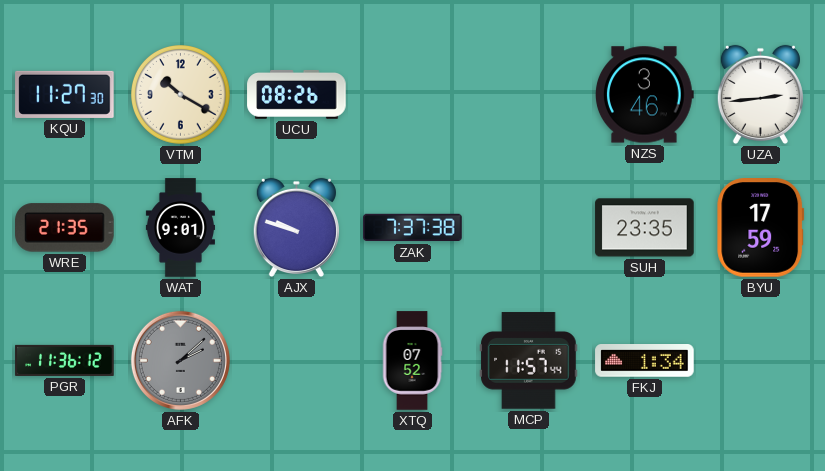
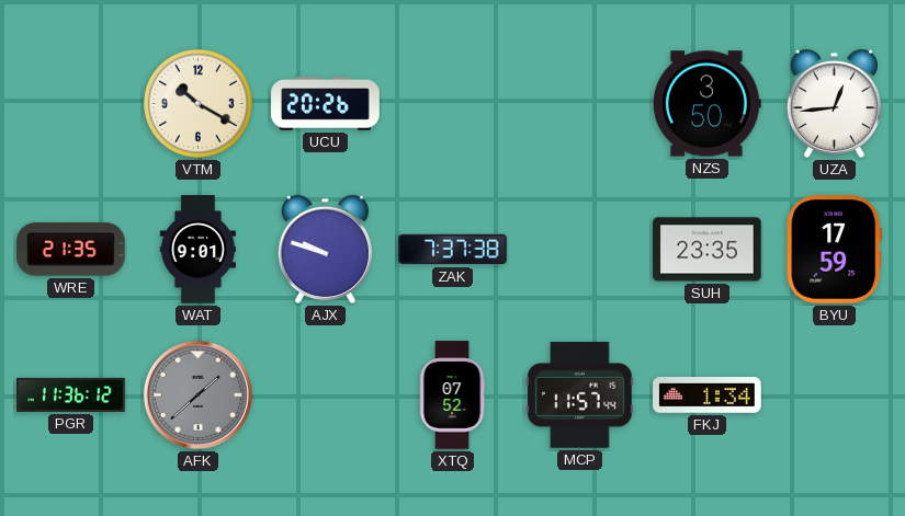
KQU: 11:27 -> none
UCU: 08:26 -> 20:26
NZS: 3:46 -> 3:50
UZA: 2:44 -> 12:44
AFK: 2:08 -> 1:38
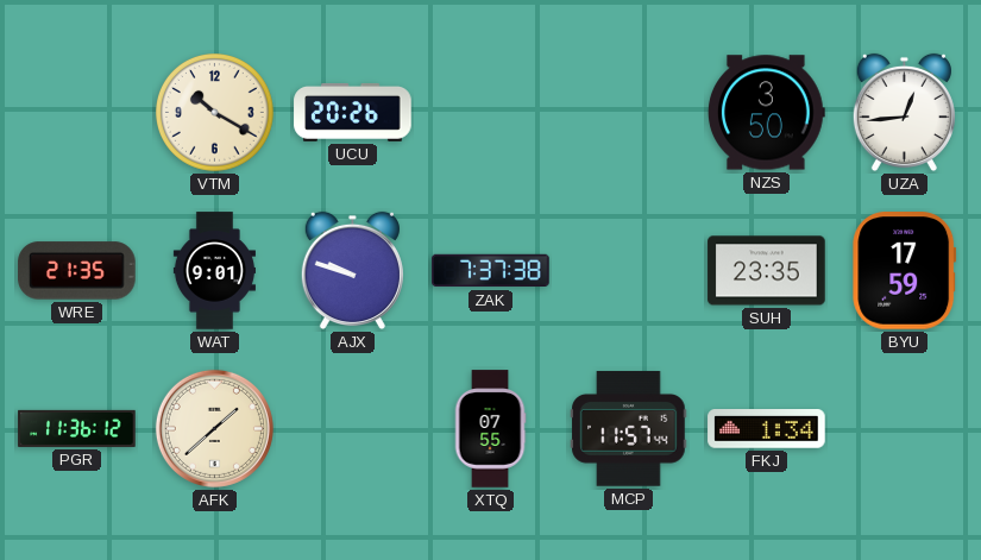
AFK dial: grey -> cream
XTQ: 07:52 -> 07:55
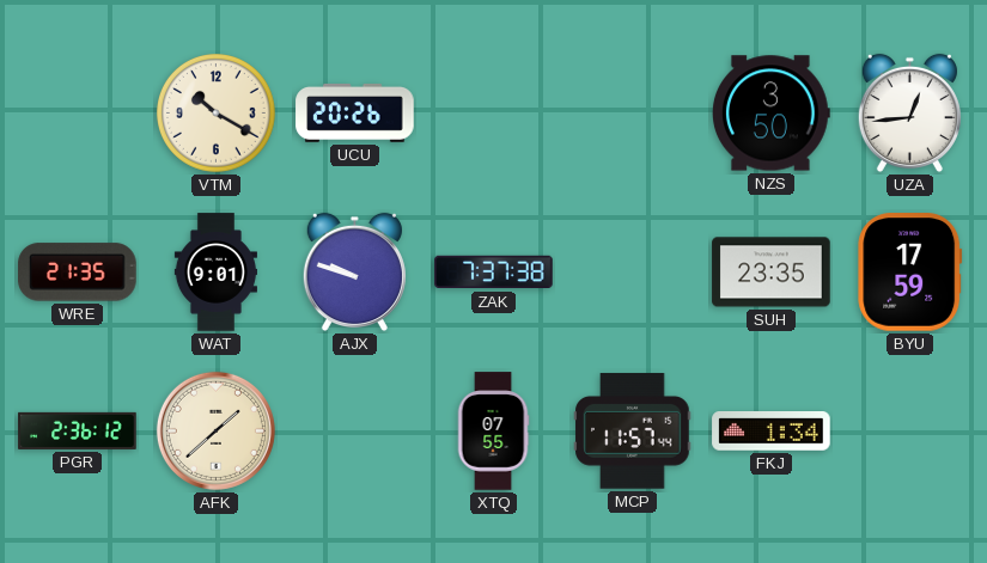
PGR: 11:36 -> 2:36
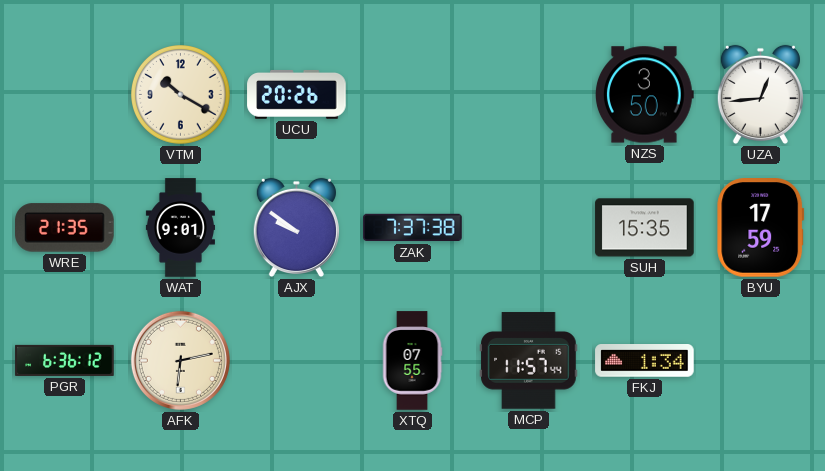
AJX: 9:48 -> 9:51
SUH: 23:35 -> 15:35
PGR: 2:36 -> 6:36
AFK: 1:38 -> 6:13
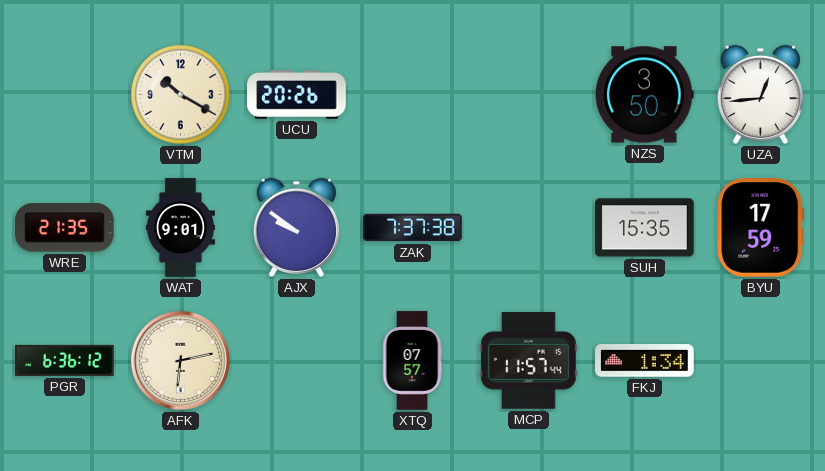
XTQ: 07:55 -> 07:57
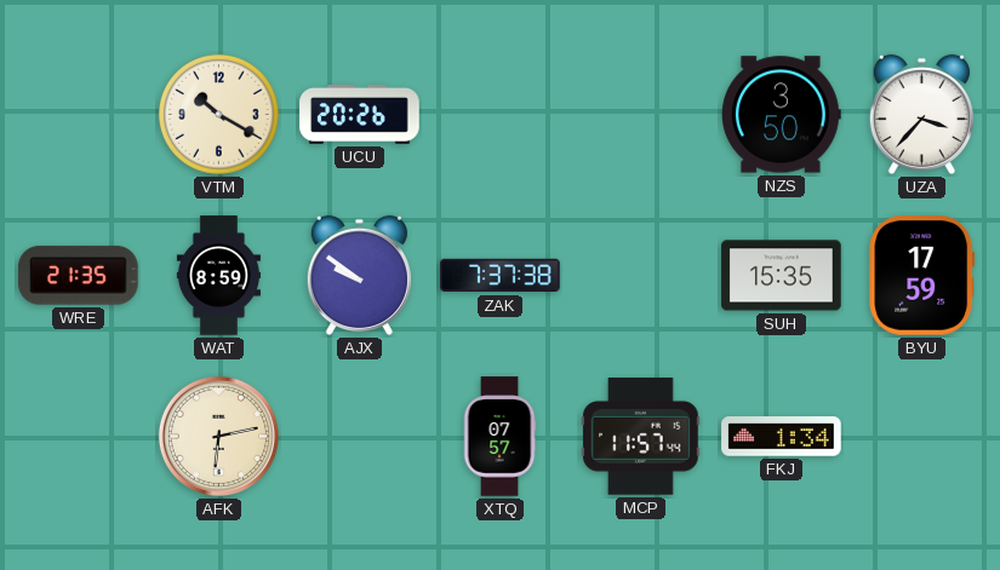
UZA: 12:44 -> 3:37
WAT: 9:01 -> 8:59
PGR: 6:36 -> none
